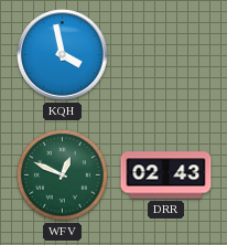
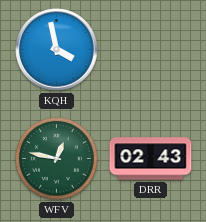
WFV: 12:49 -> 12:47
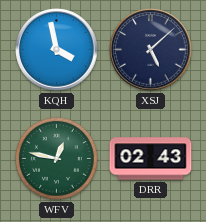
XSJ: none -> 5:08
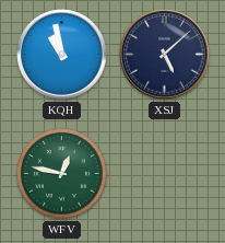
KQH: 3:58 -> 10:58
DRR: 02:43 -> none
